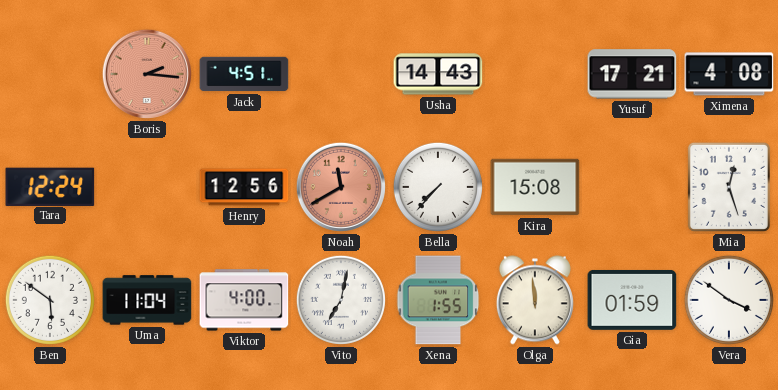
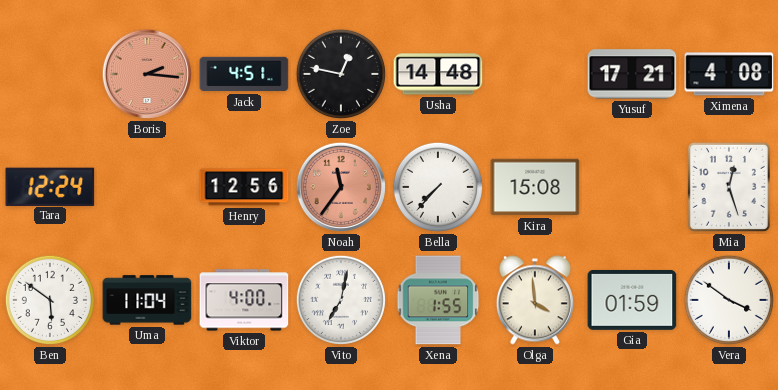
Zoe: none -> 12:47
Usha: 14:43 -> 14:48
Noah: 11:40 -> 11:36
Olga: 11:59 -> 3:59
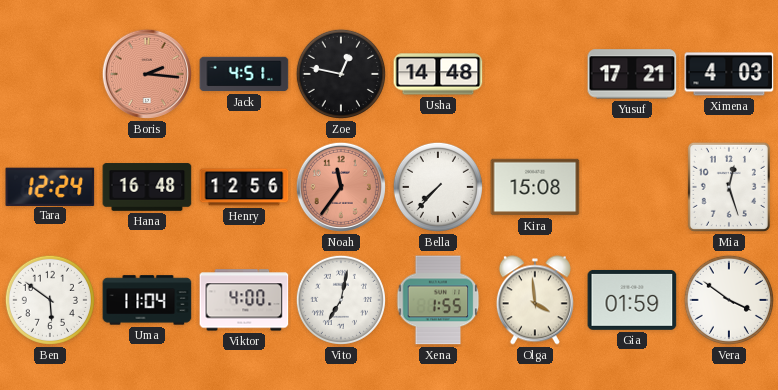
Ximena: 4:08 -> 4:03
Hana: none -> 16:48
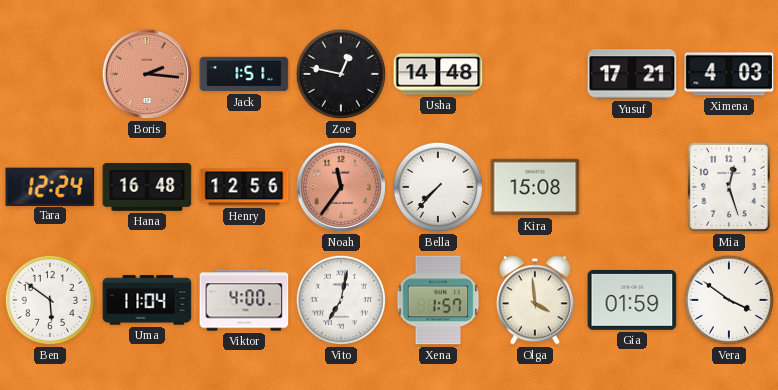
Jack: 4:51 -> 1:51
Xena: 1:55 -> 1:57
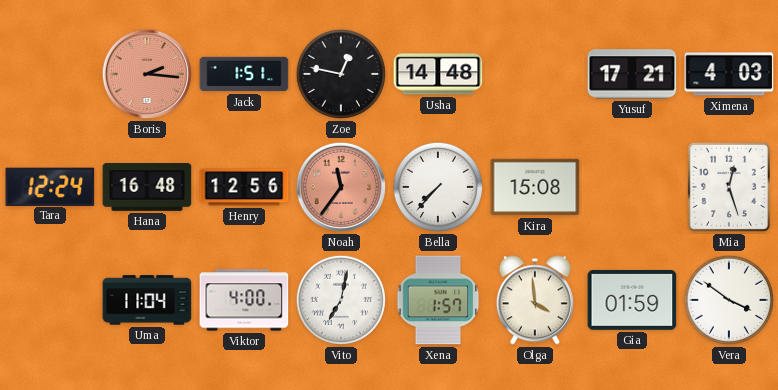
Ben: 5:51 -> none
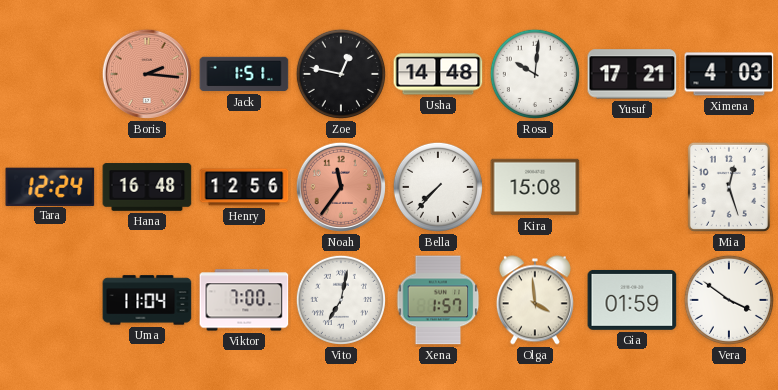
Rosa: none -> 10:01
Viktor: 4:00 -> 7:00
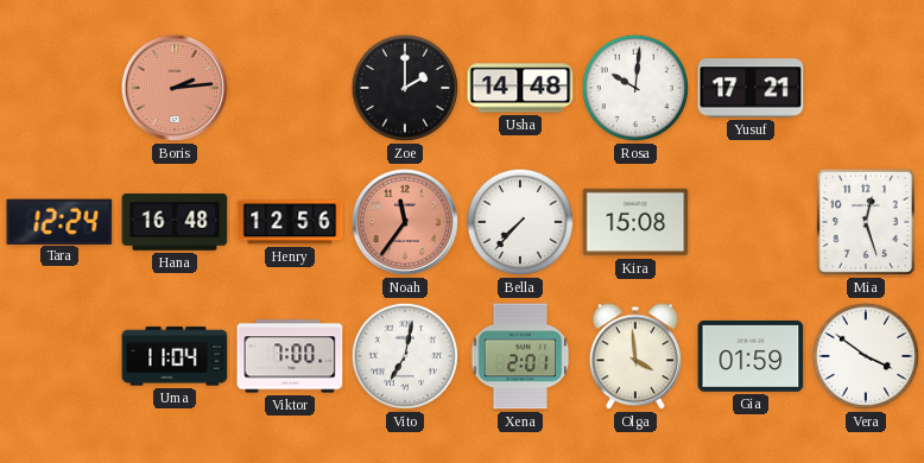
Boris: 2:16 -> 2:14
Jack: 1:51 -> none
Zoe: 12:47 -> 2:00
Ximena: 4:03 -> none
Xena: 1:57 -> 2:01
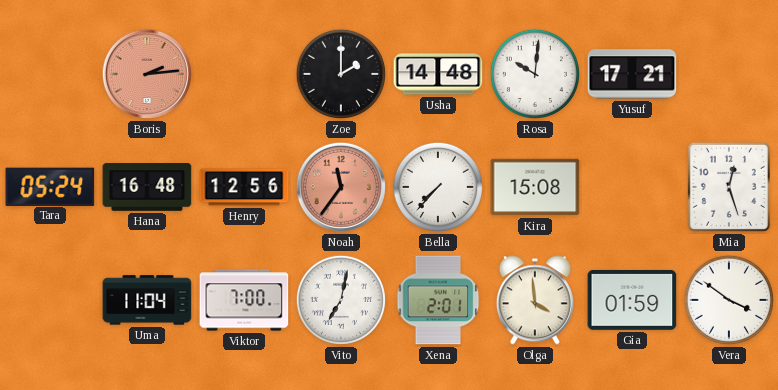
Tara: 12:24 -> 05:24
